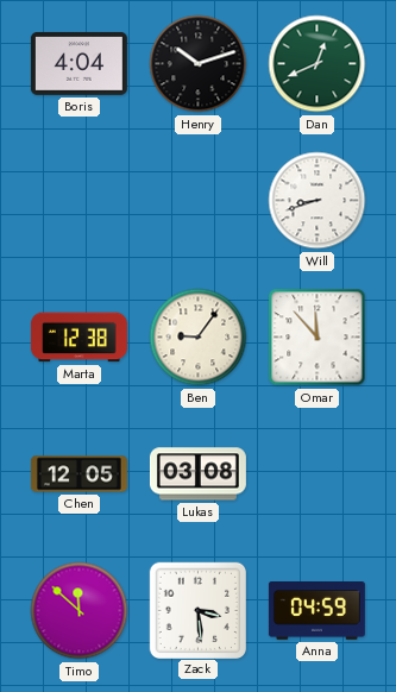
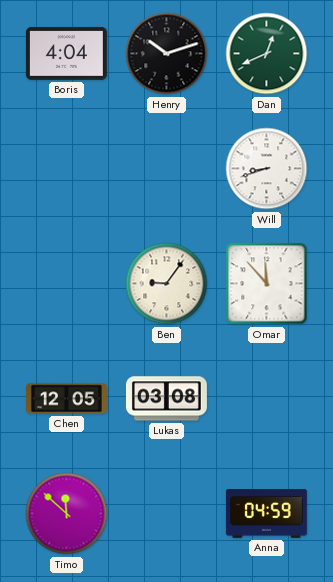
Marta: 12:38 -> none
Zack: 3:29 -> none
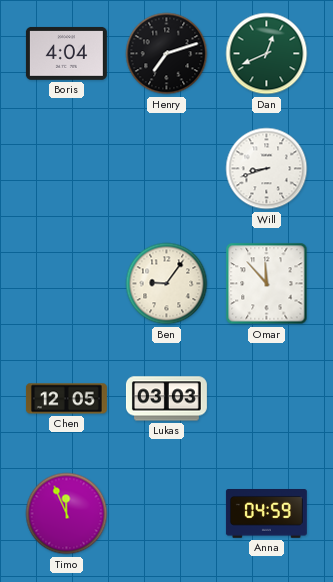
Henry: 10:12 -> 7:12
Lukas: 03:08 -> 03:03
Timo: 11:52 -> 11:56
